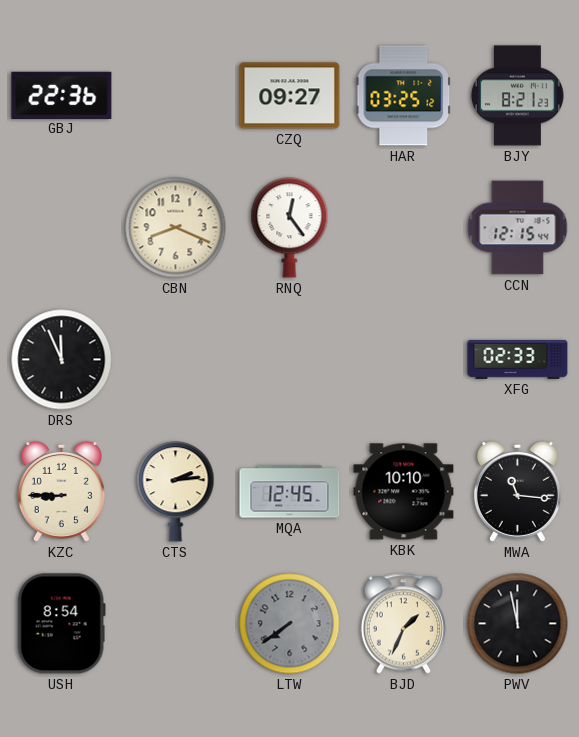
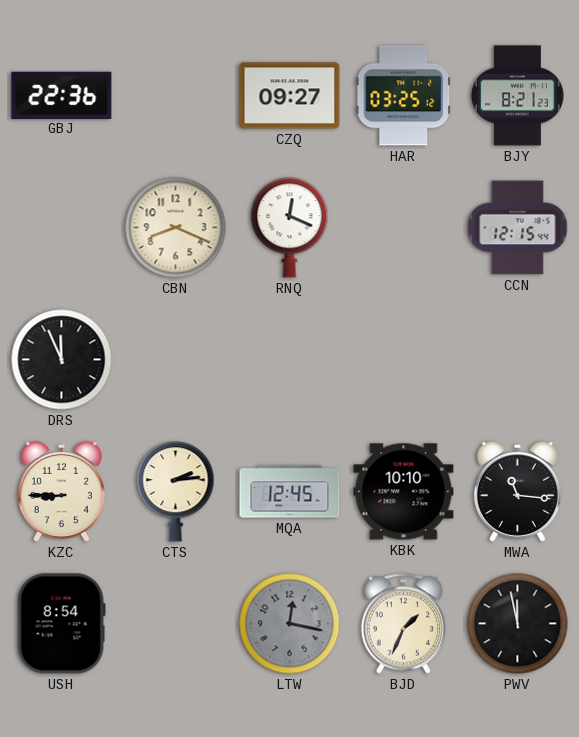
RNQ: 12:24 -> 12:19
XFG: 02:33 -> none
LTW: 7:39 -> 12:17
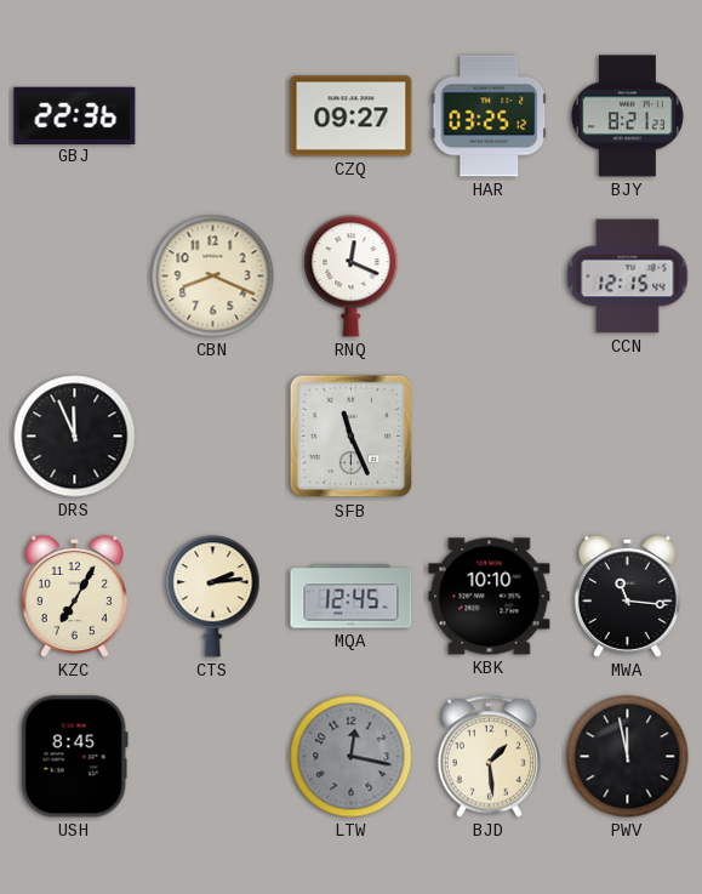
SFB: none -> 11:26
KZC: 8:45 -> 7:05
USH: 8:54 -> 8:45
BJD: 1:34 -> 1:29
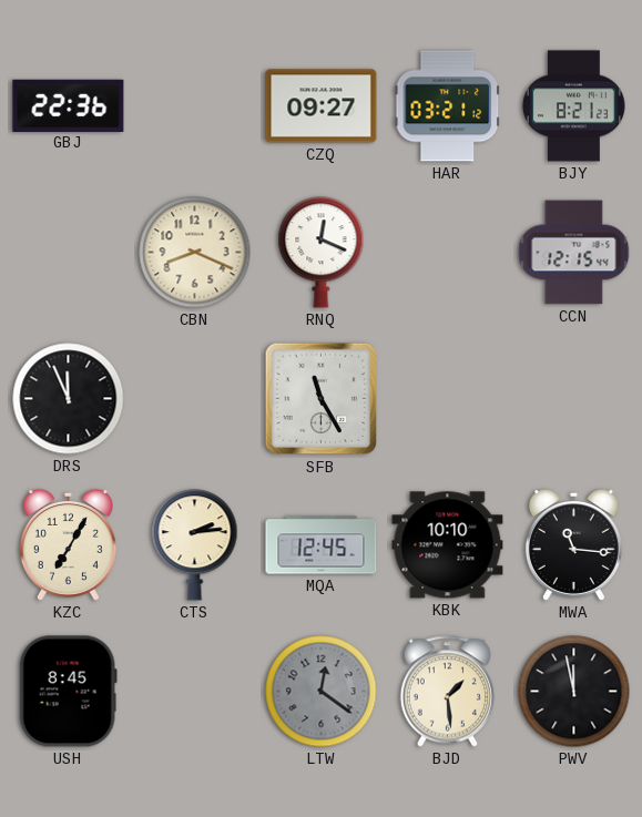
HAR: 03:25 -> 03:21
SFB: 11:26 -> 11:25
LTW: 12:17 -> 12:21
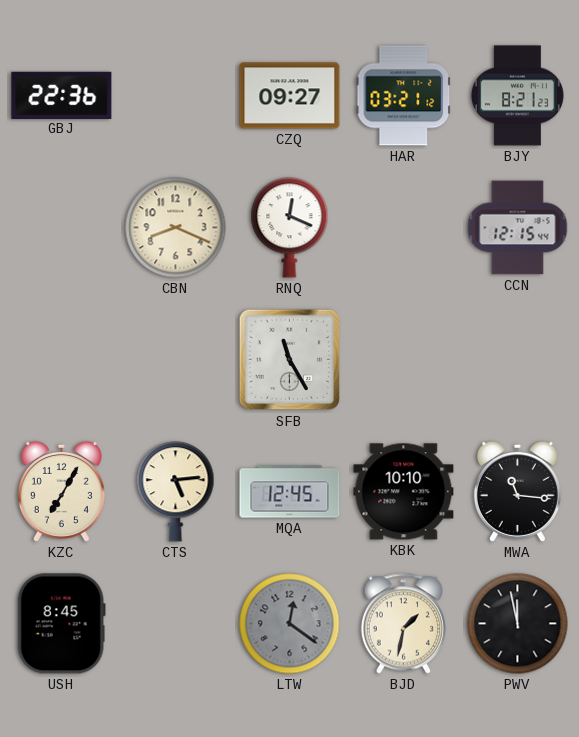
DRS: 11:56 -> none
CTS: 2:14 -> 5:14
BJD: 1:29 -> 1:32
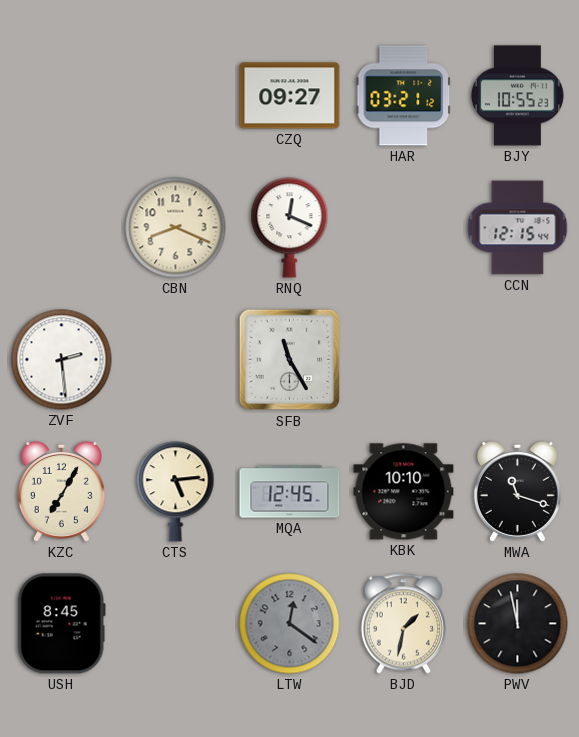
GBJ: 22:36 -> none
BJY: 8:21 -> 10:55
ZVF: none -> 2:29
MWA: 11:16 -> 11:18
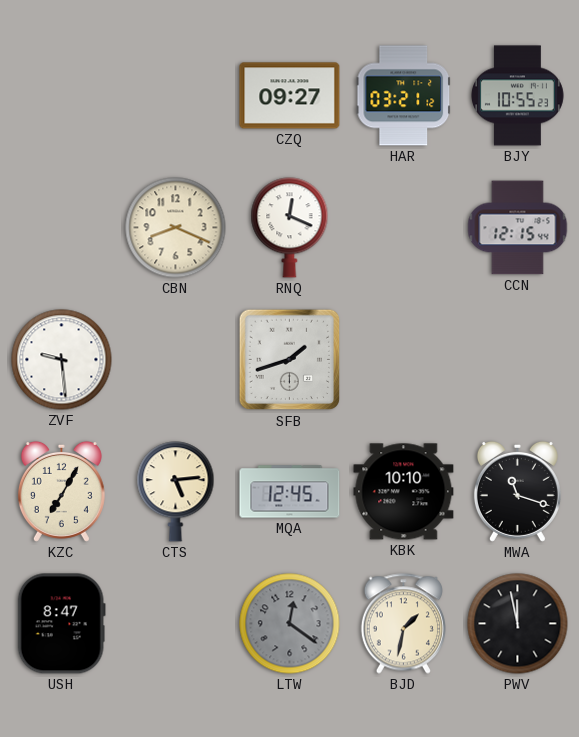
ZVF: 2:29 -> 9:29
SFB: 11:25 -> 1:42
USH: 8:45 -> 8:47
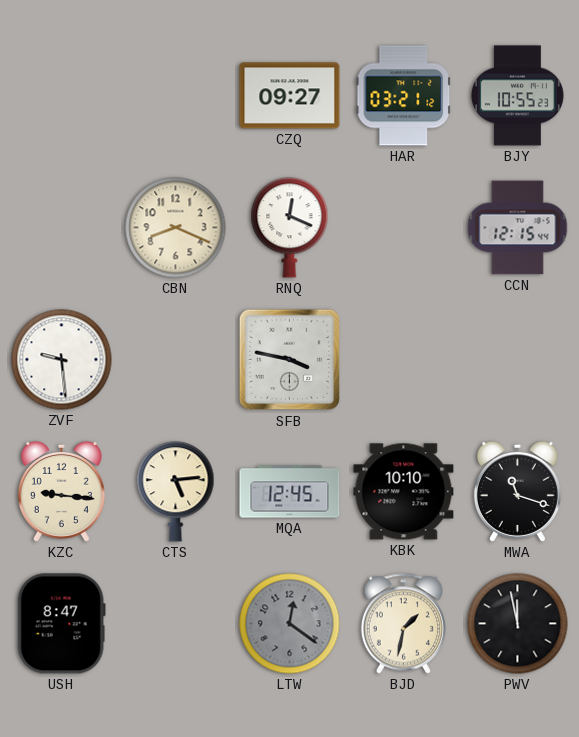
SFB: 1:42 -> 3:47
KZC: 7:05 -> 9:16
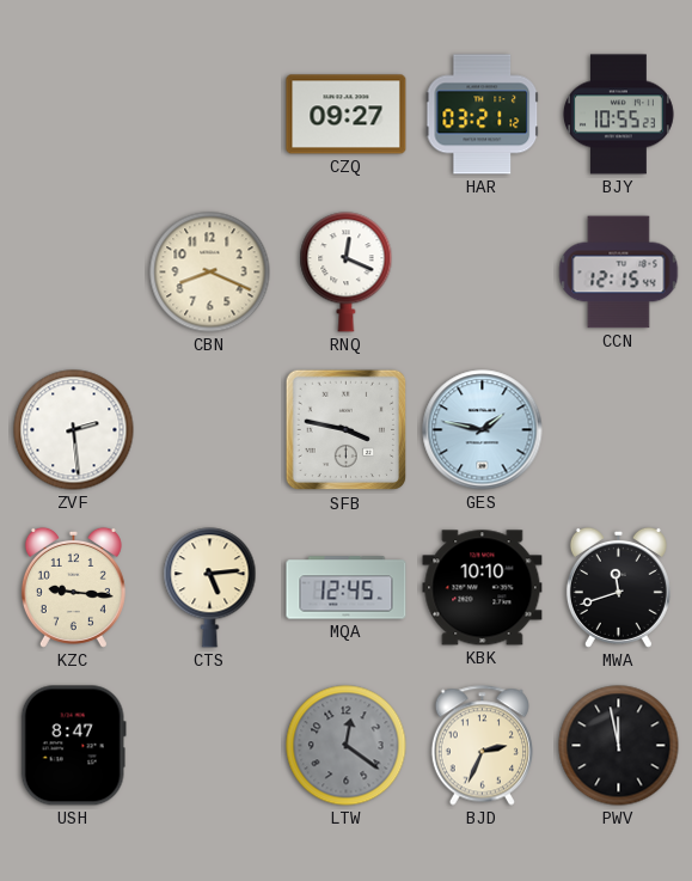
ZVF: 9:29 -> 2:29
GES: none -> 1:47
MWA: 11:18 -> 11:42
BJD: 1:32 -> 2:34
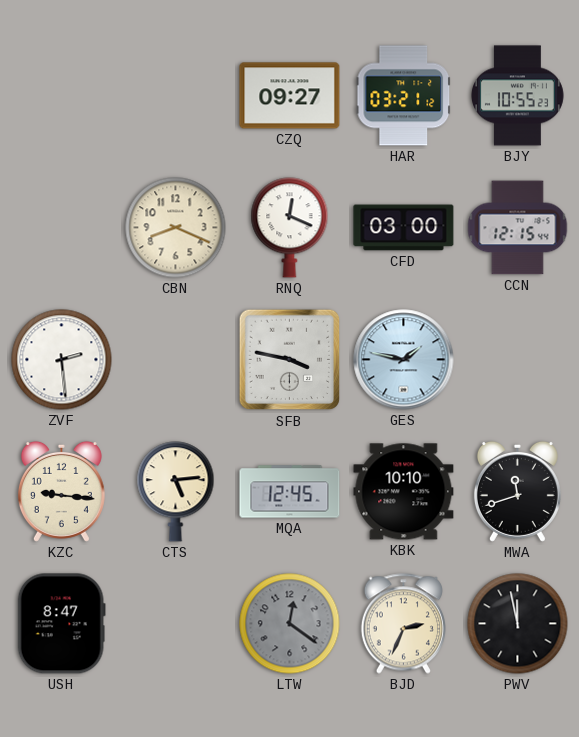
CFD: none -> 03:00
